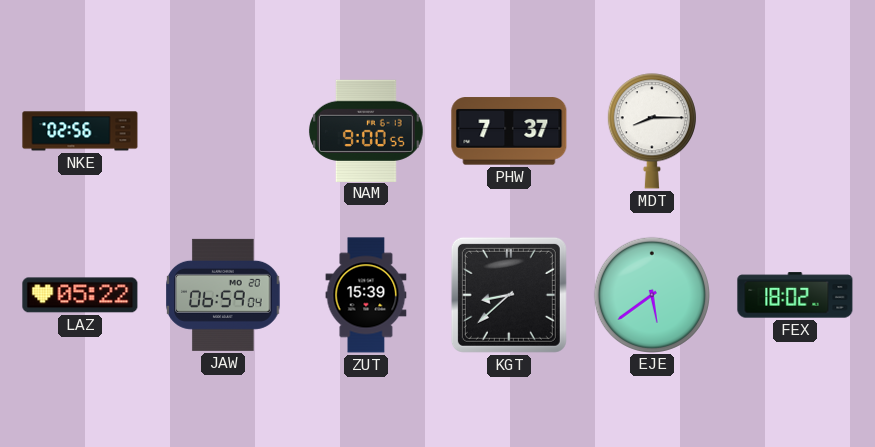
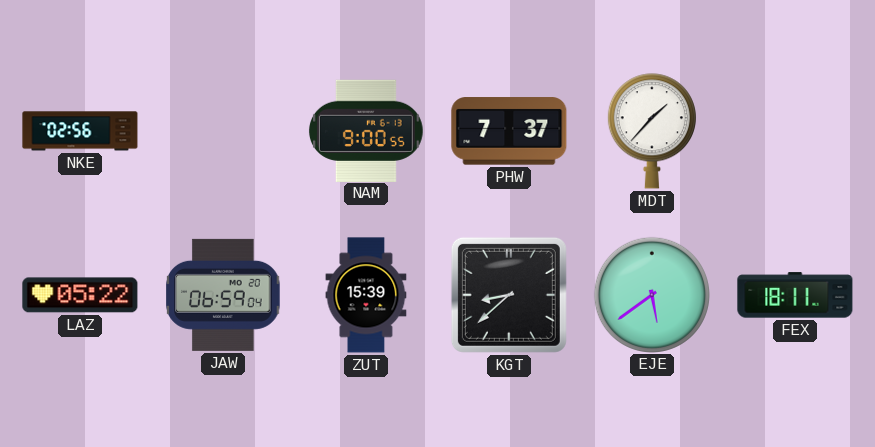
MDT: 8:15 -> 1:37
FEX: 18:02 -> 18:11
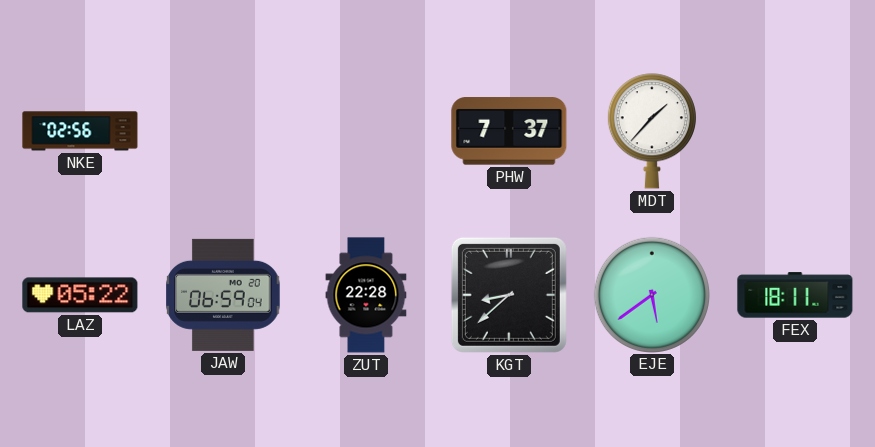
NAM: 9:00 -> none
ZUT: 15:39 -> 22:28
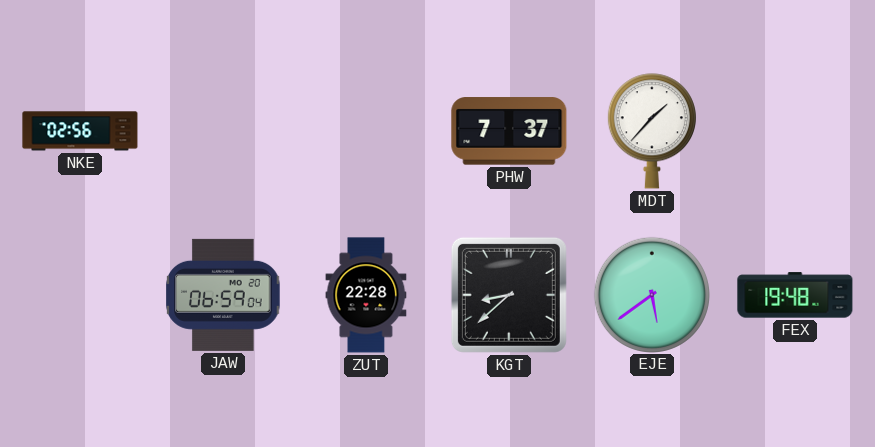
LAZ: 05:22 -> none
FEX: 18:11 -> 19:48
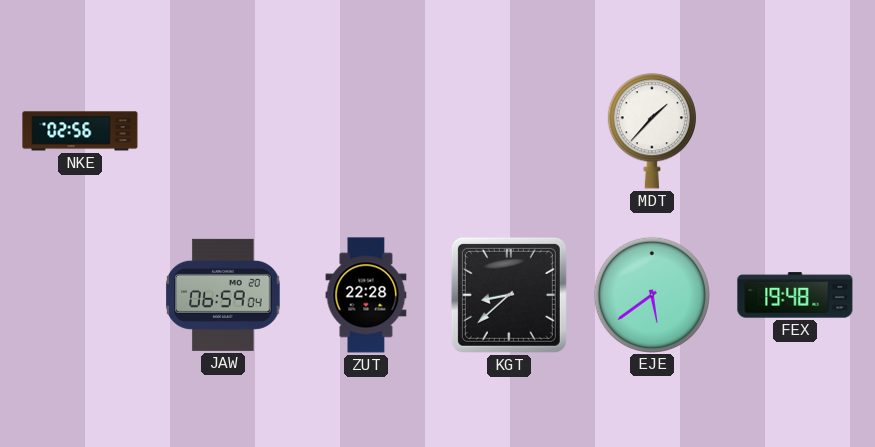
PHW: 7:37 -> none
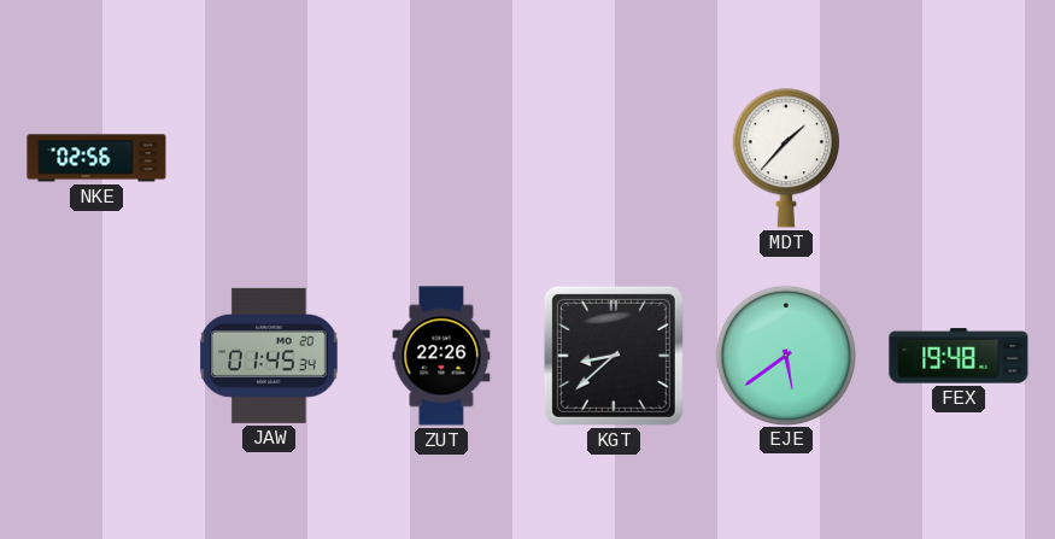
JAW: 06:59 -> 01:45
ZUT: 22:28 -> 22:26
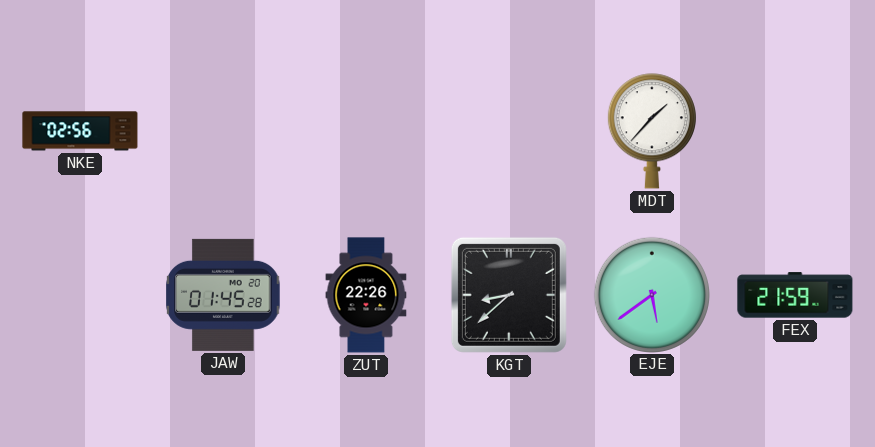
JAW: 01:45:34 -> 01:45:28
FEX: 19:48 -> 21:59
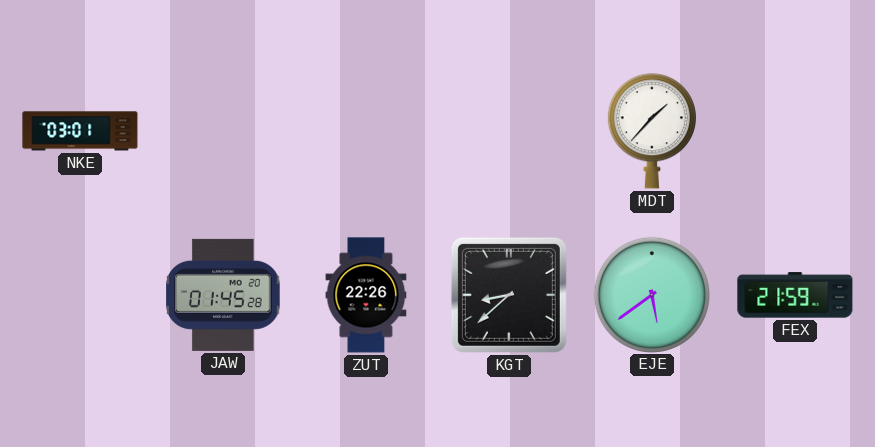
NKE: 02:56 -> 03:01
